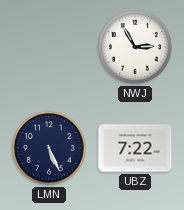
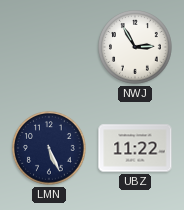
UBZ: 7:22 -> 11:22
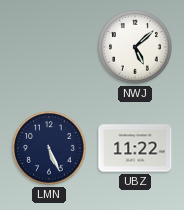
NWJ: 2:55 -> 5:08
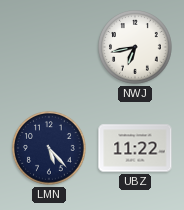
NWJ: 5:08 -> 6:43
LMN: 5:26 -> 5:23
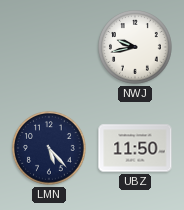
NWJ: 6:43 -> 9:43
UBZ: 11:22 -> 11:50
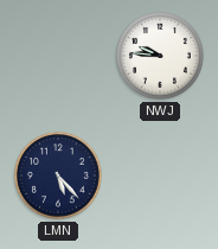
NWJ: 9:43 -> 9:46
UBZ: 11:50 -> none
